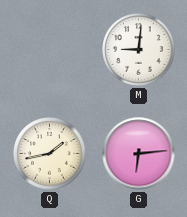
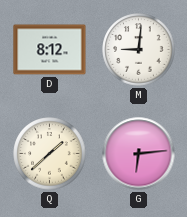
D: none -> 8:12
Q: 1:43 -> 1:38
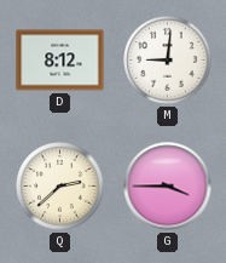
Q: 1:38 -> 2:38
G: 6:14 -> 3:45
